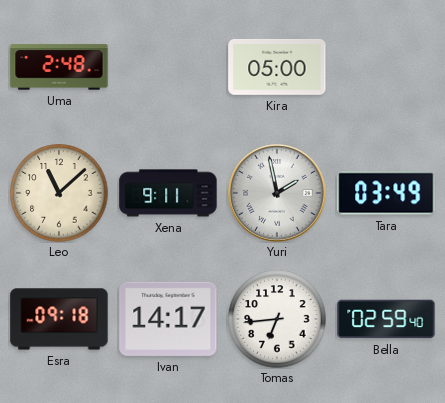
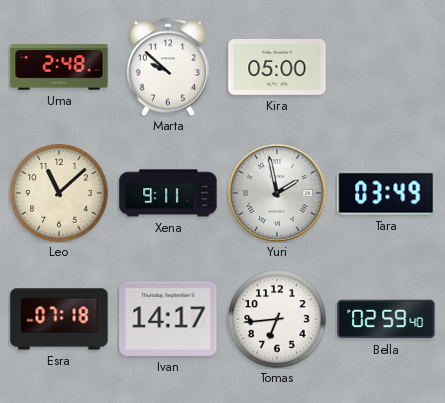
Marta: none -> 9:52
Esra: 09:18 -> 07:18
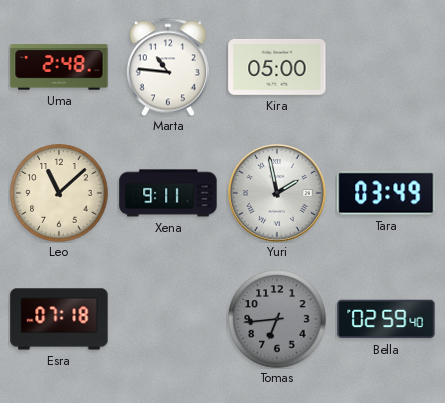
Marta: 9:52 -> 10:46
Ivan: 14:17 -> none
Tomas dial: white -> grey
